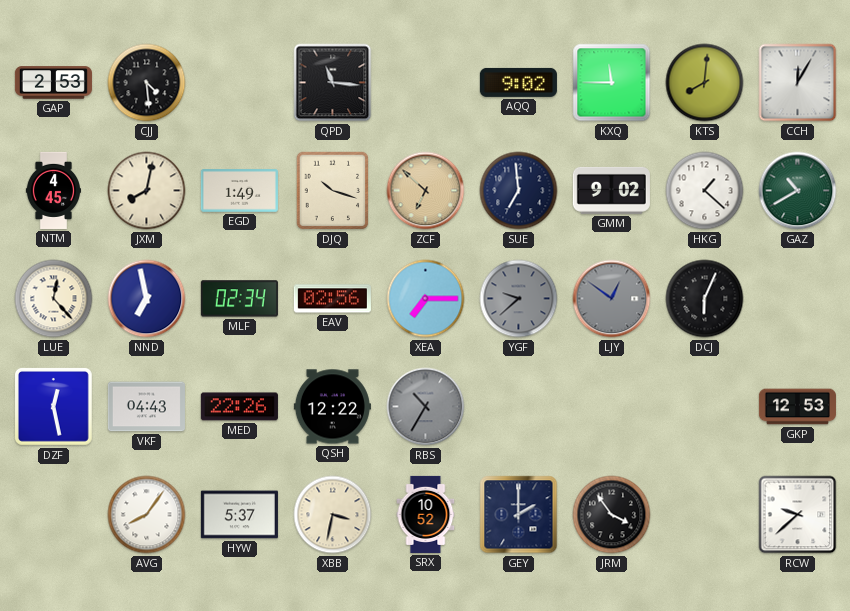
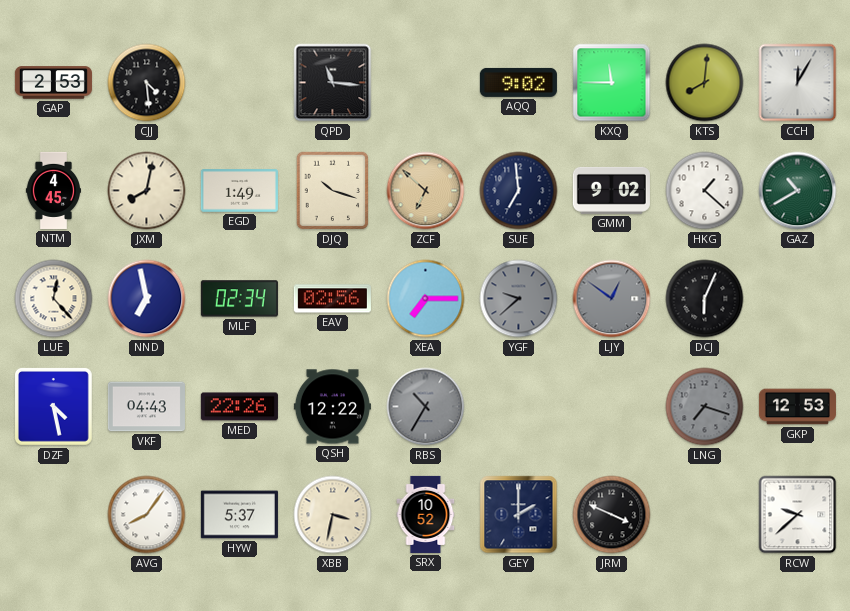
DZF: 12:28 -> 4:28
LNG: none -> 7:18
JRM: 3:54 -> 3:49
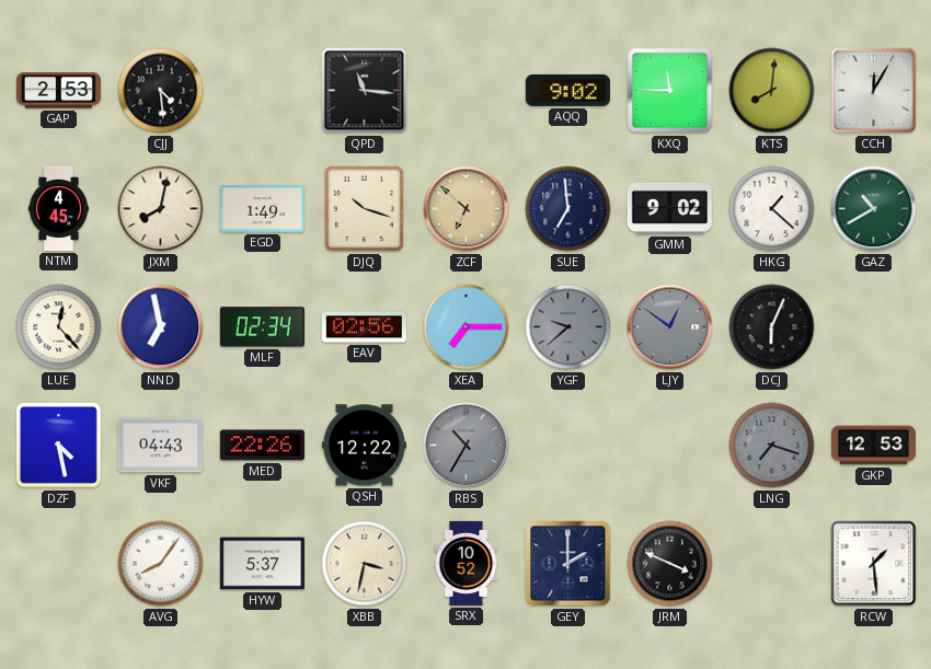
RCW: 9:38 -> 1:29
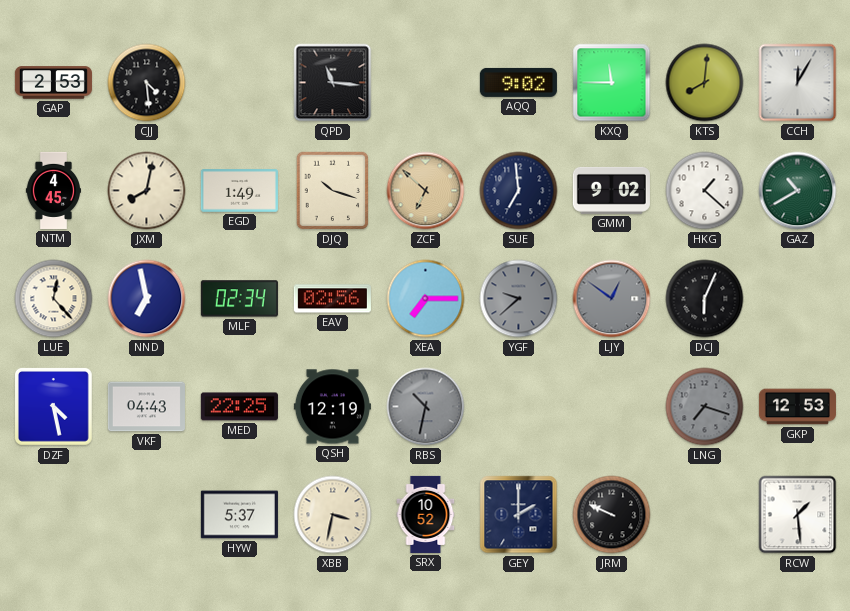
MED: 22:26 -> 22:25
QSH: 12:22 -> 12:19
RBS: 10:35 -> 10:32
AVG: 8:06 -> none
JRM: 3:49 -> 9:49
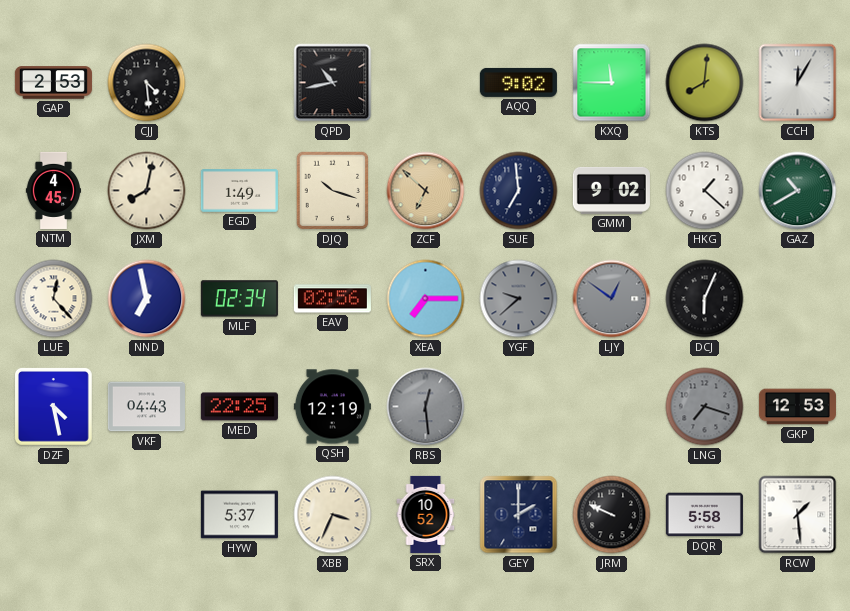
QPD: 11:16 -> 10:43
RBS: 10:32 -> 12:29
XBB: 3:32 -> 3:34
DQR: none -> 5:58
